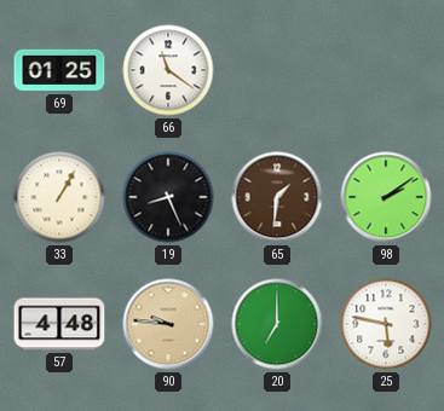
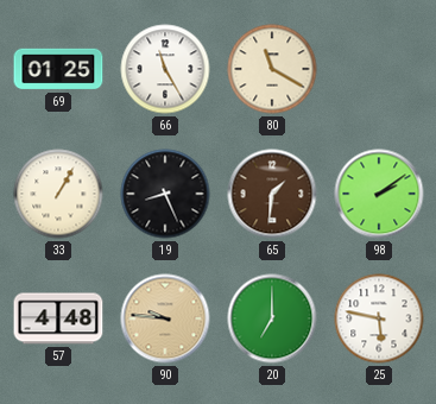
66: 11:21 -> 11:25
80: none -> 11:20
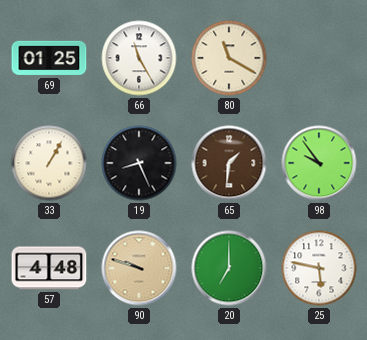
98: 2:09 -> 9:54
90: 9:46 -> 9:48
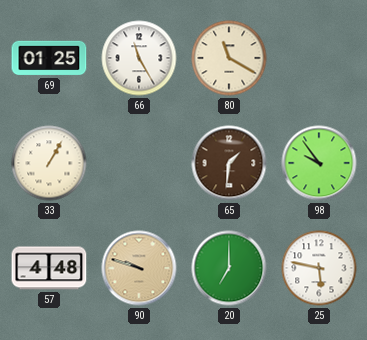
19: 8:26 -> none
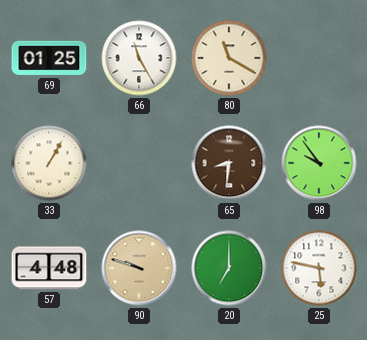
65: 1:31 -> 8:31
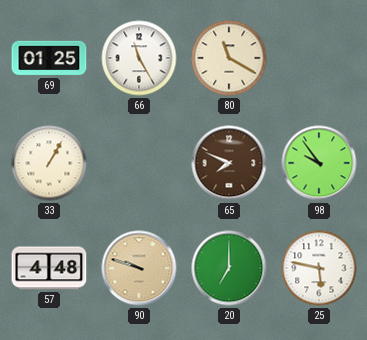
65: 8:31 -> 7:49
